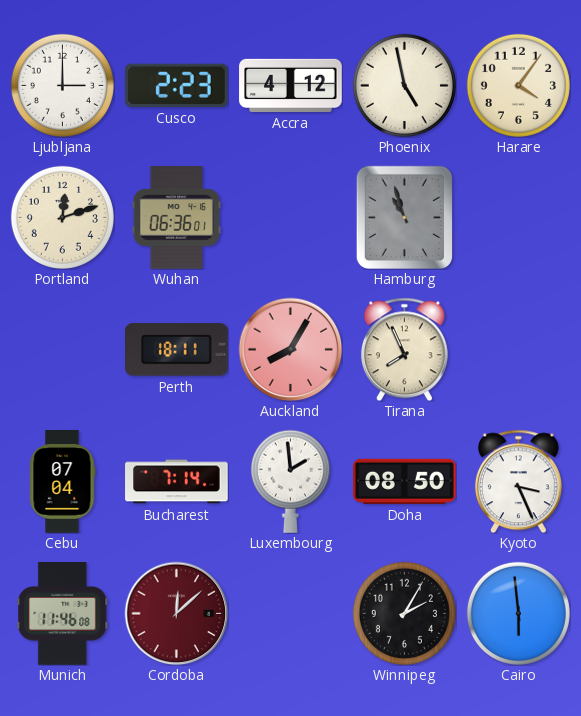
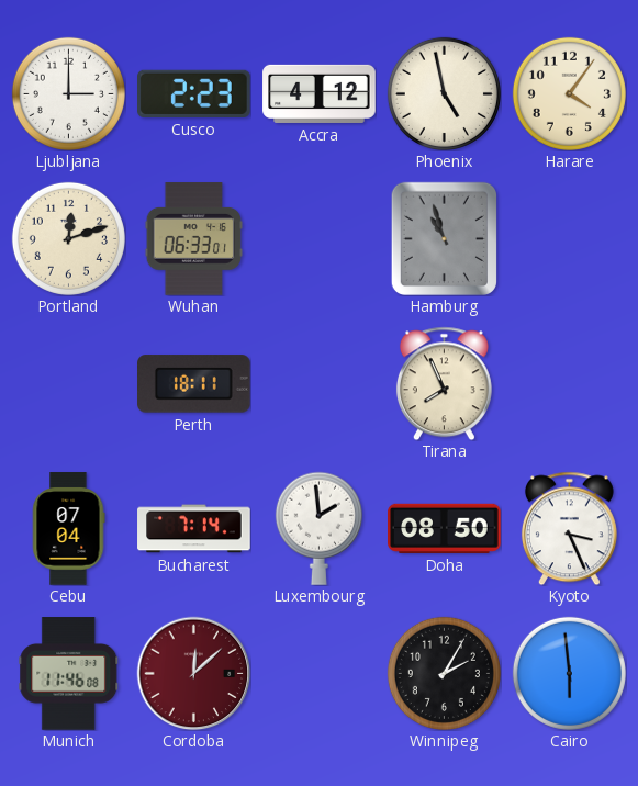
Wuhan: 06:36 -> 06:33
Auckland: 8:05 -> none
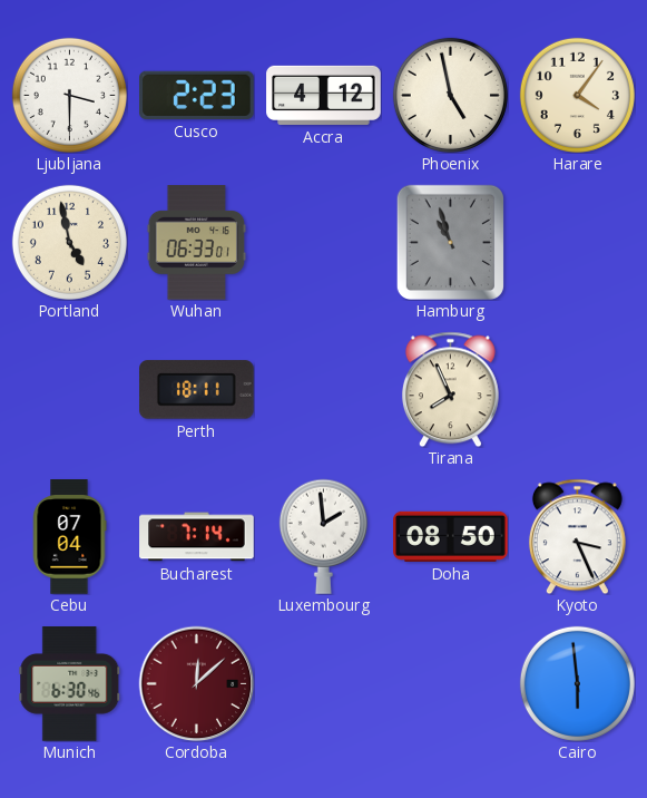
Ljubljana: 3:00 -> 3:30
Portland: 12:12 -> 4:58
Munich: 11:46 -> 6:30
Winnipeg: 2:05 -> none
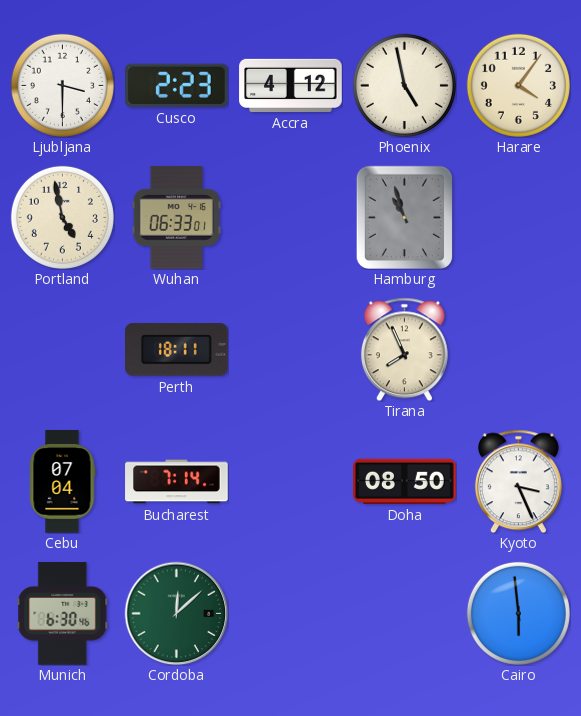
Luxembourg: 1:59 -> none
Cordoba dial: burgundy -> green
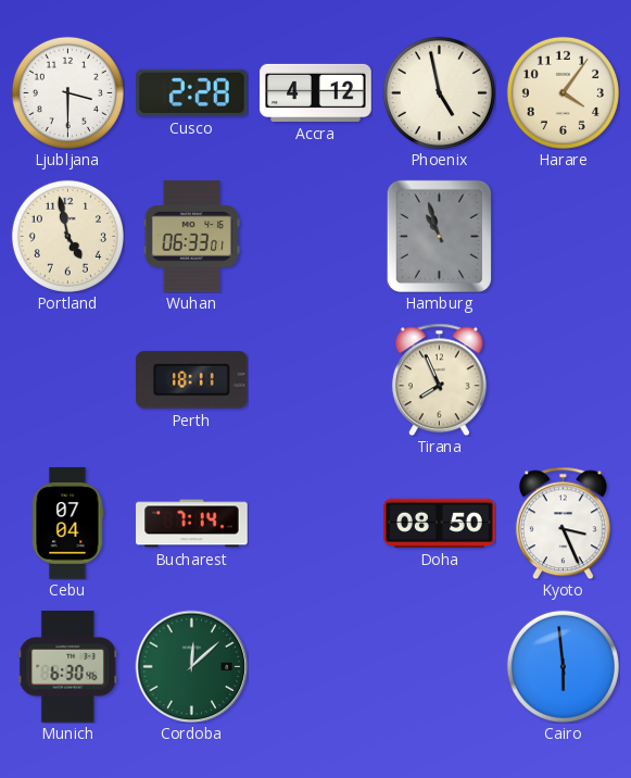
Cusco: 2:23 -> 2:28
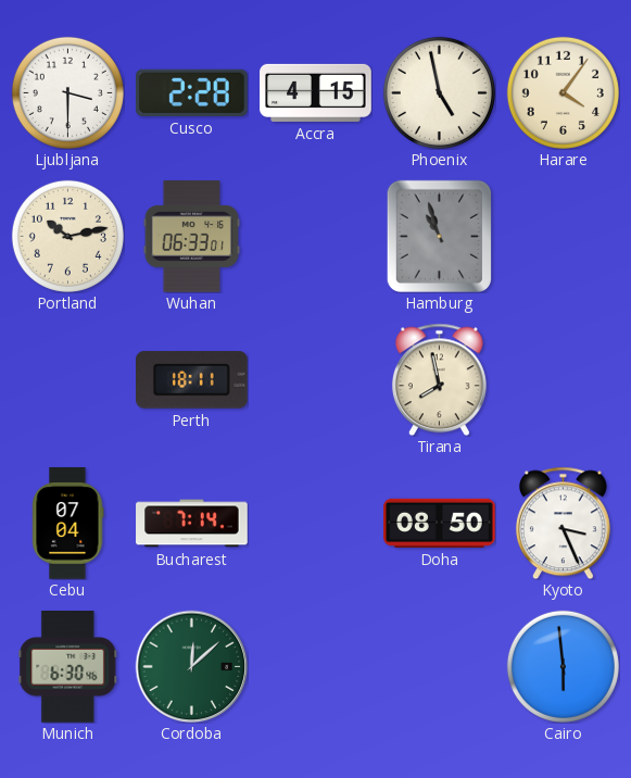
Accra: 4:12 -> 4:15
Portland: 4:58 -> 10:13
Tirana: 7:56 -> 7:58
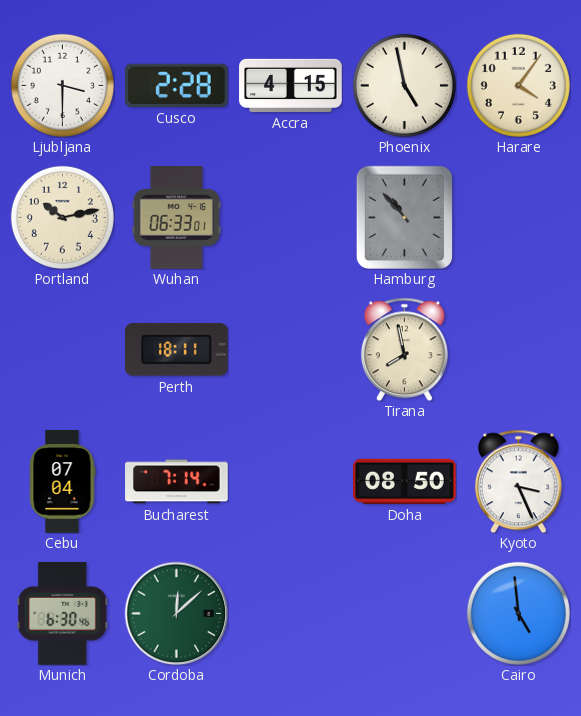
Hamburg: 10:57 -> 10:53
Cairo: 5:59 -> 4:59
